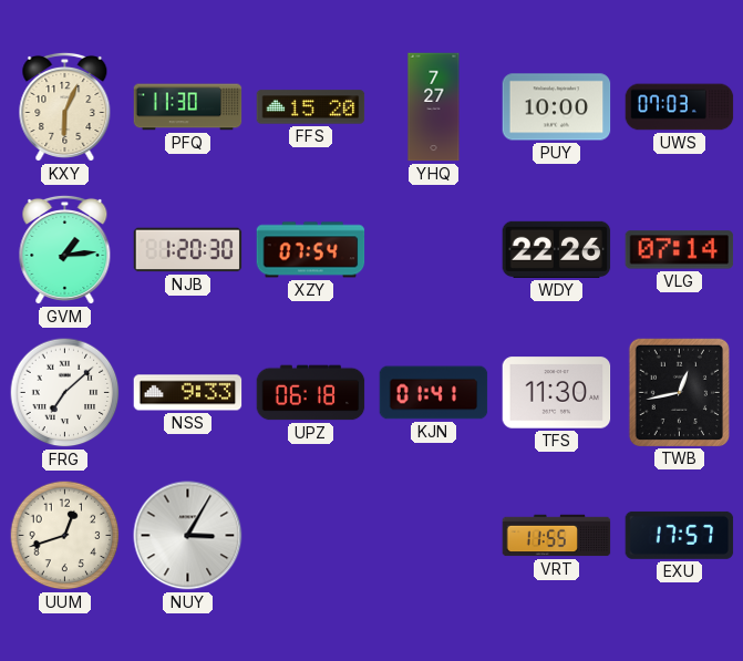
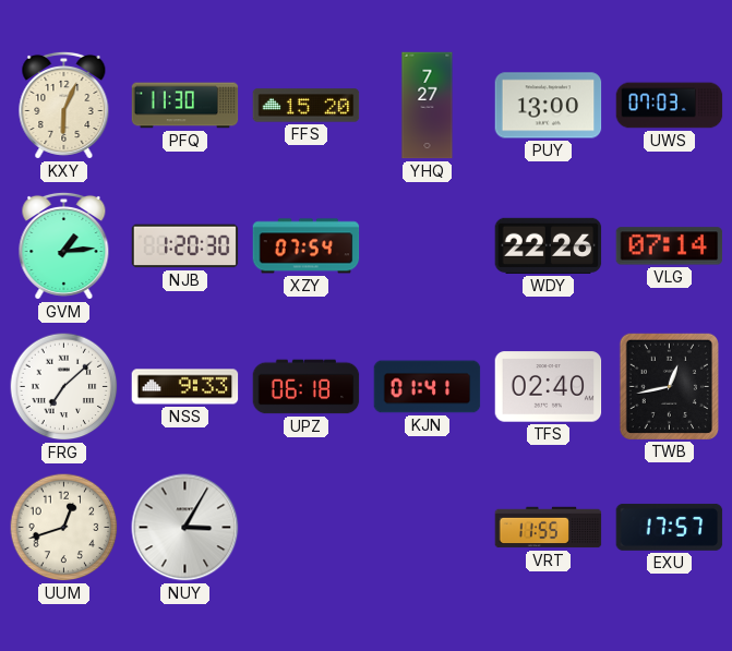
PUY: 10:00 -> 13:00
TFS: 11:30 -> 02:40
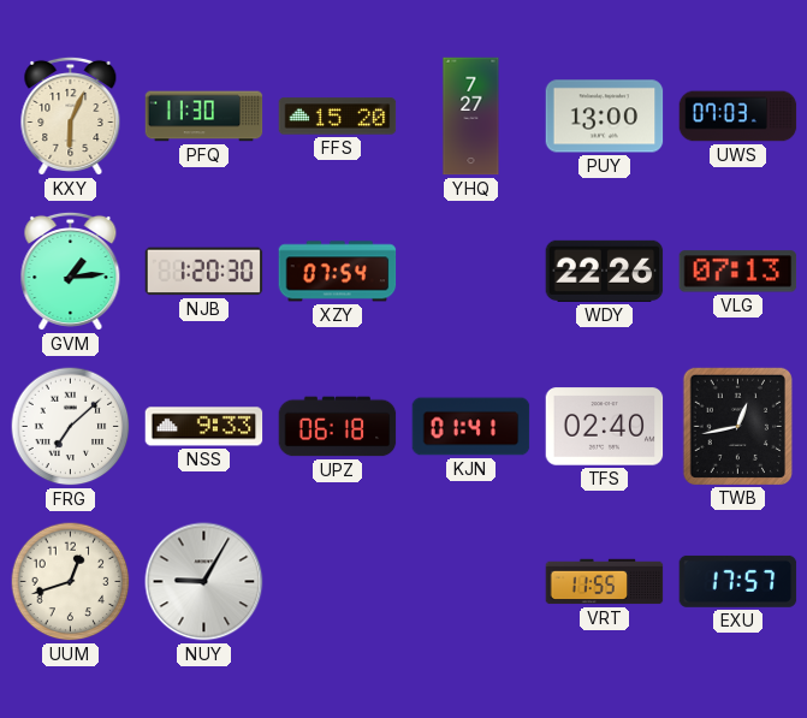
VLG: 07:14 -> 07:13
NUY: 3:05 -> 9:05
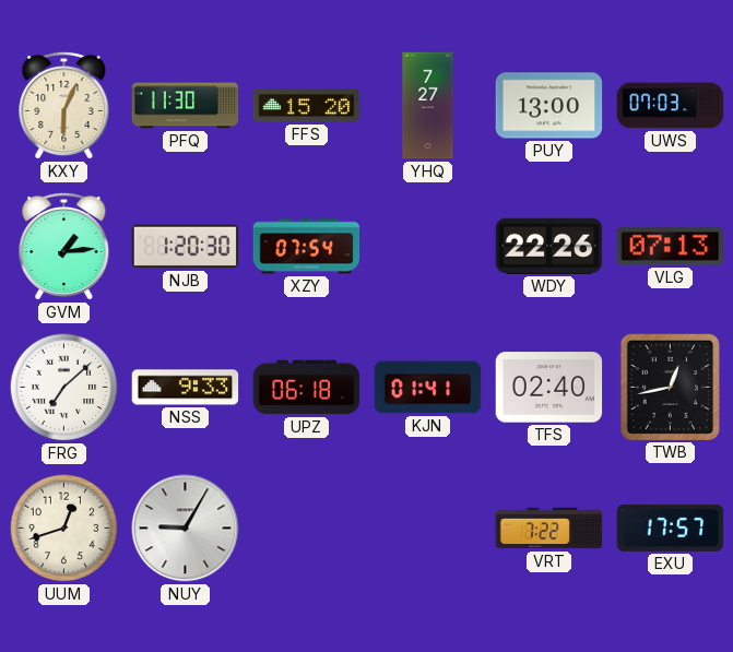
VRT: 11:55 -> 7:22
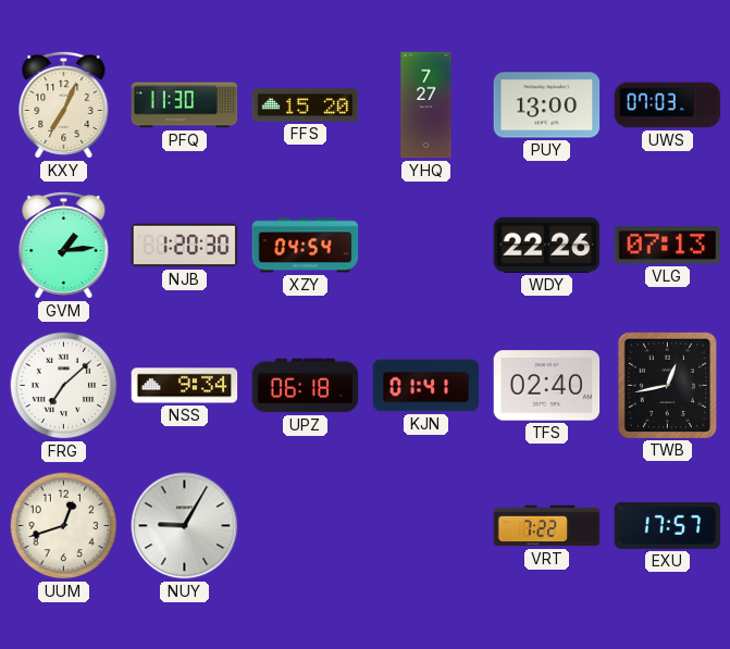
KXY: 6:04 -> 7:04
XZY: 07:54 -> 04:54
NSS: 9:33 -> 9:34
